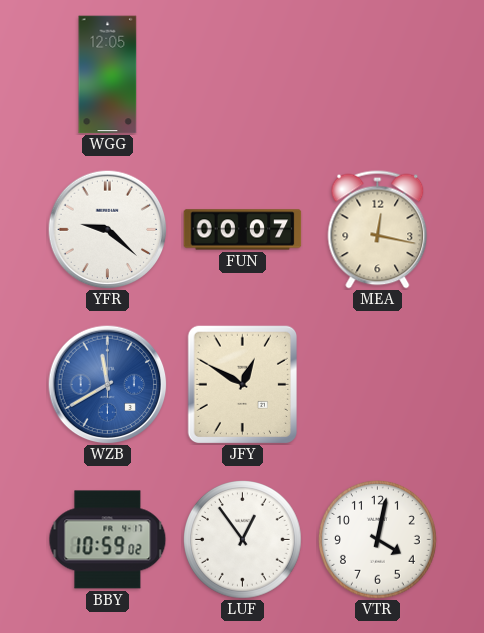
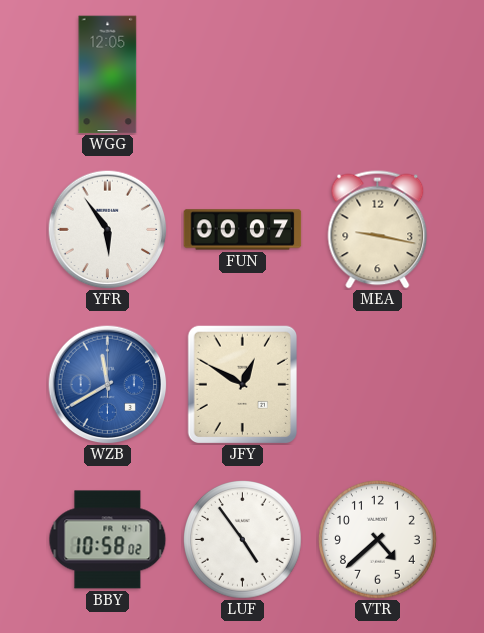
YFR: 9:22 -> 5:54
MEA: 12:17 -> 9:17
BBY: 10:59 -> 10:58
LUF: 12:54 -> 4:54
VTR: 4:02 -> 4:38
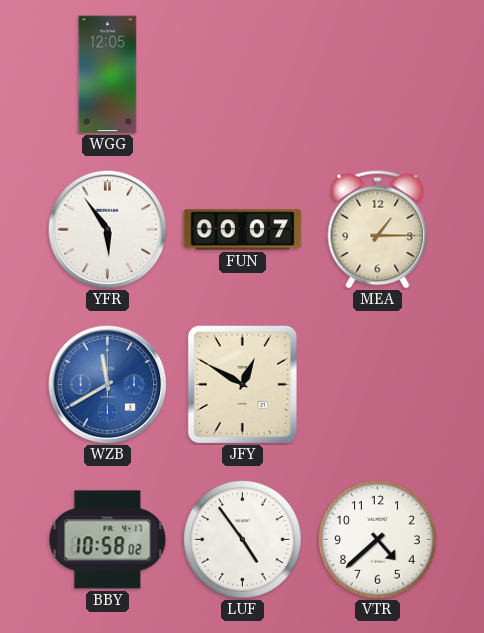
MEA: 9:17 -> 1:15
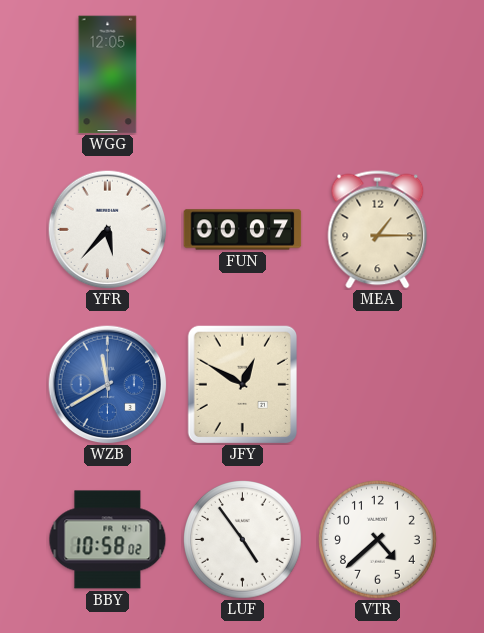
YFR: 5:54 -> 5:37
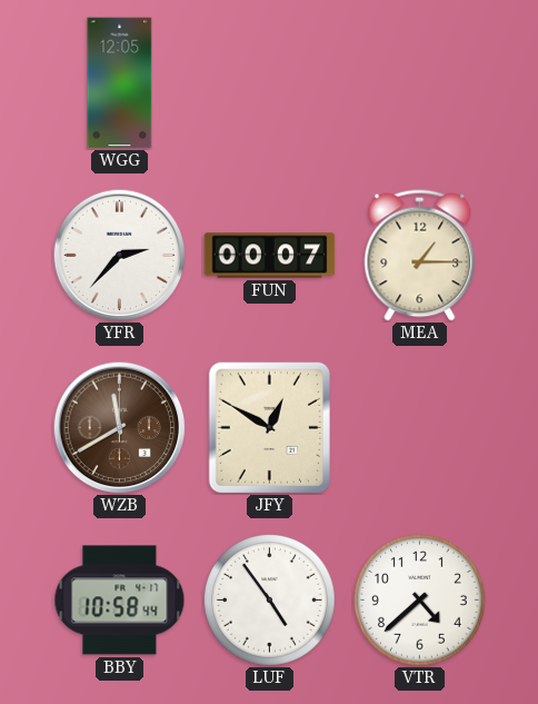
YFR: 5:37 -> 2:37
WZB dial: blue -> brown
BBY: 10:58:02 -> 10:58:44
